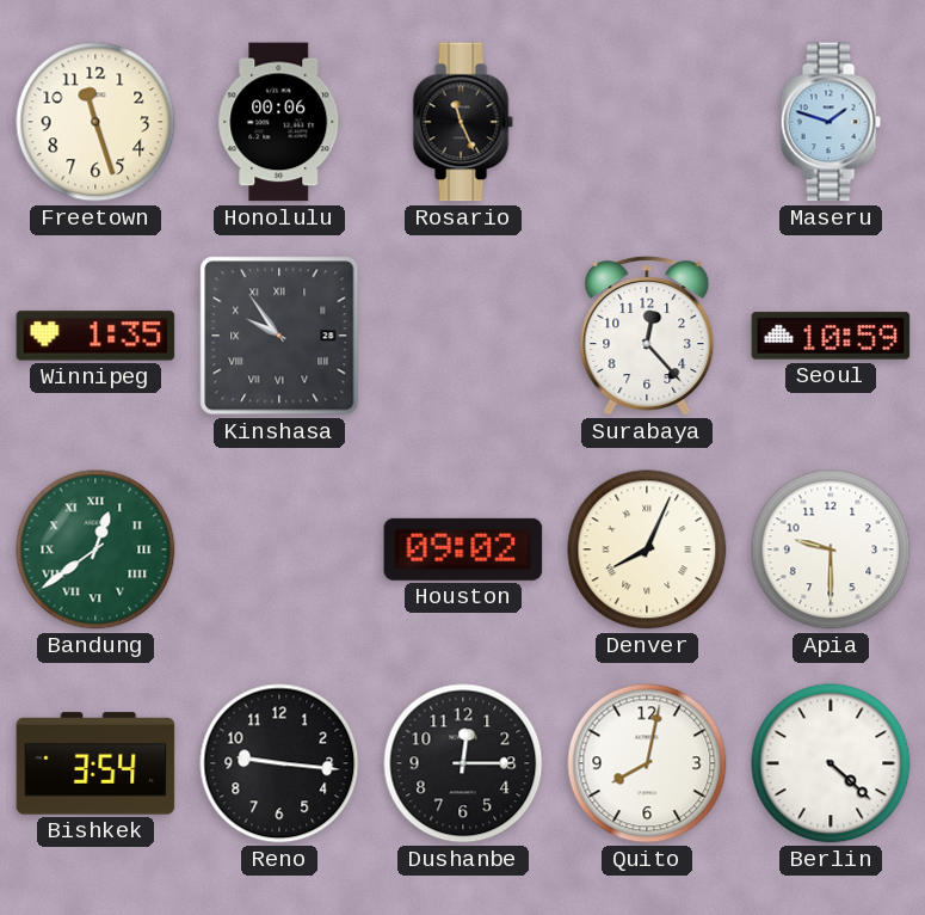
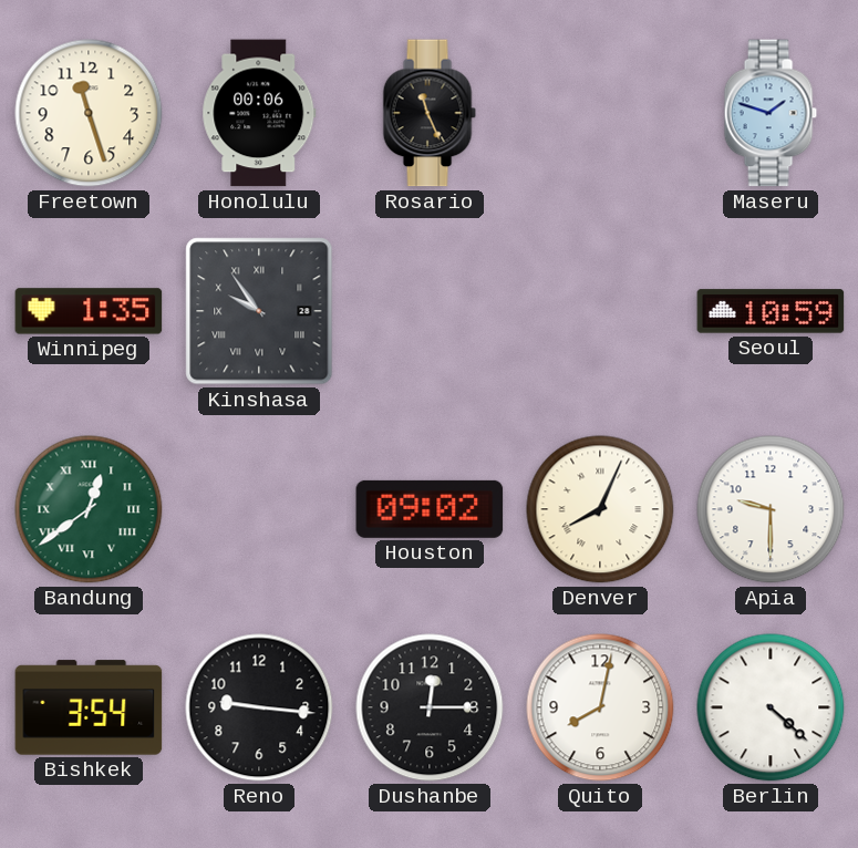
Surabaya: 12:23 -> none
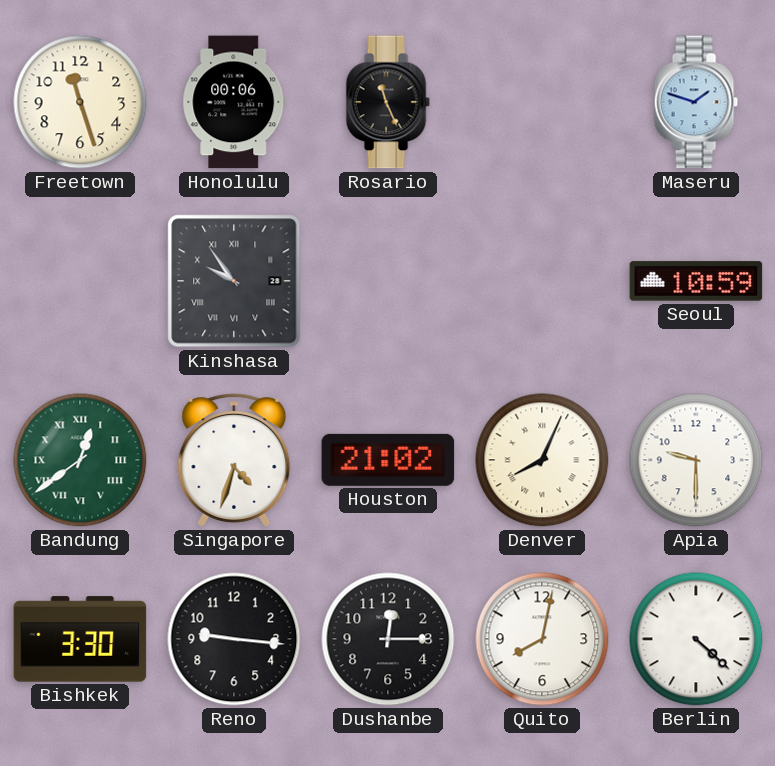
Winnipeg: 1:35 -> none
Singapore: none -> 4:33
Houston: 09:02 -> 21:02
Bishkek: 3:54 -> 3:30
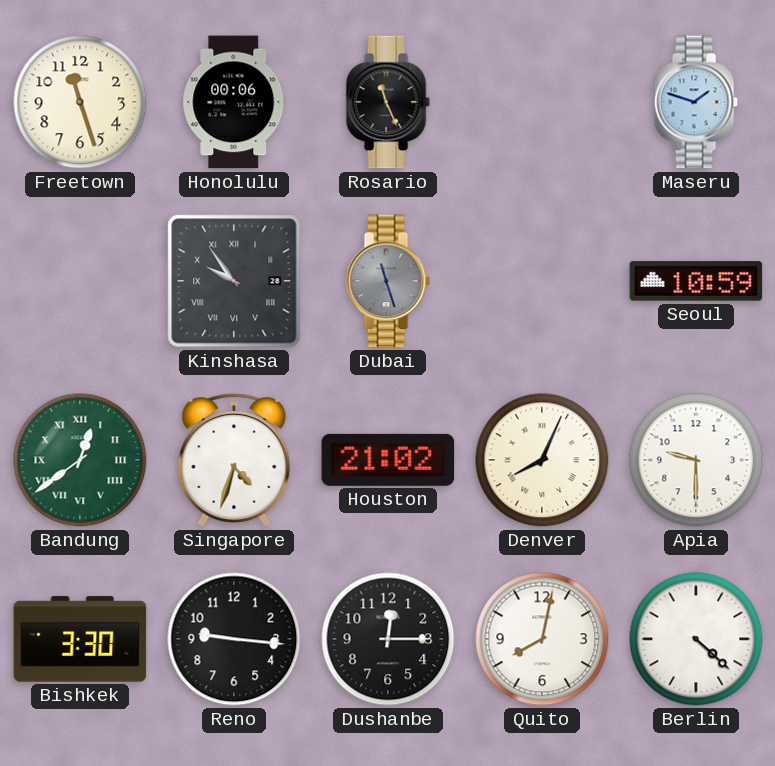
Dubai: none -> 11:27
